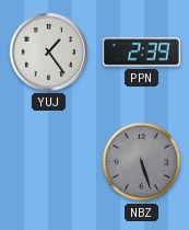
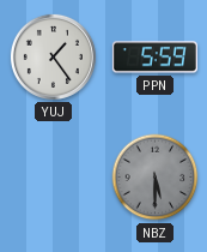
PPN: 2:39 -> 5:59
NBZ: 5:27 -> 5:30
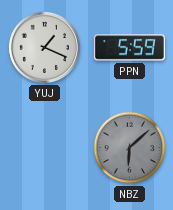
YUJ: 1:24 -> 1:19
NBZ: 5:30 -> 6:08
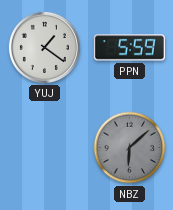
YUJ: 1:19 -> 1:21
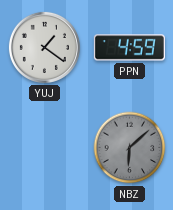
PPN: 5:59 -> 4:59
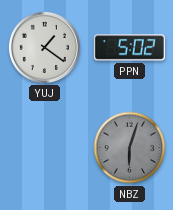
PPN: 4:59 -> 5:02
NBZ: 6:08 -> 6:03
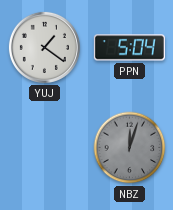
PPN: 5:02 -> 5:04
NBZ: 6:03 -> 12:03
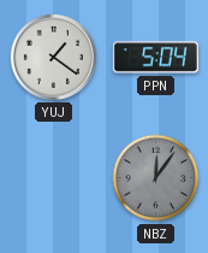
NBZ: 12:03 -> 12:06
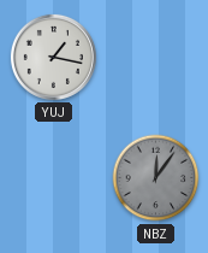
YUJ: 1:21 -> 1:17
PPN: 5:04 -> none
